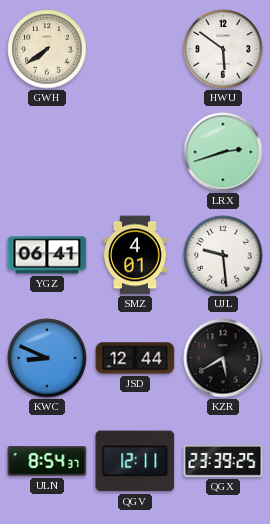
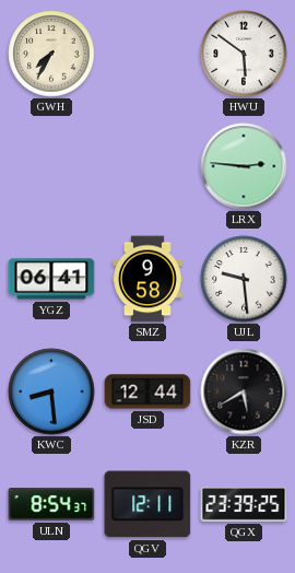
GWH: 7:39 -> 7:35
LRX: 2:42 -> 2:46
SMZ: 4:01 -> 9:58
KWC: 8:49 -> 8:29
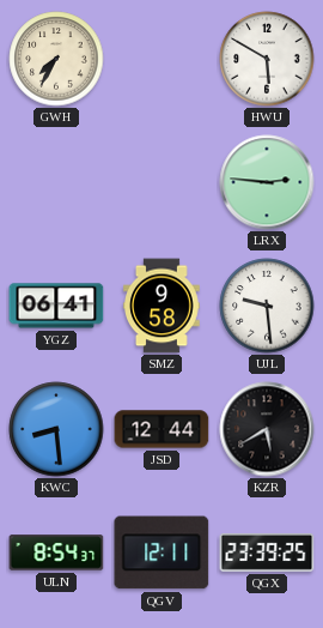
HWU: 5:51 -> 5:50
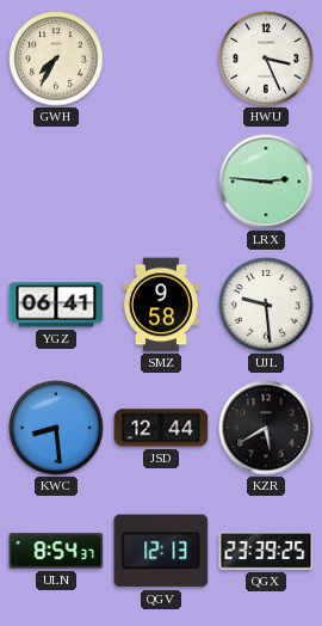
HWU: 5:50 -> 3:26
QGV: 12:11 -> 12:13
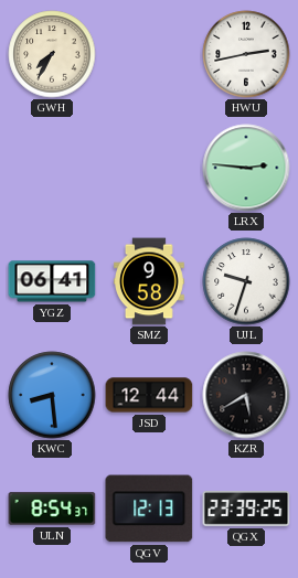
HWU: 3:26 -> 2:43
UJL: 9:29 -> 9:33
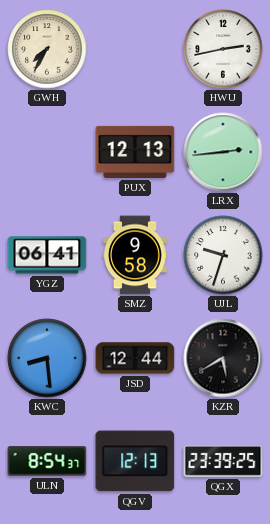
PUX: none -> 12:13
LRX: 2:46 -> 2:44
